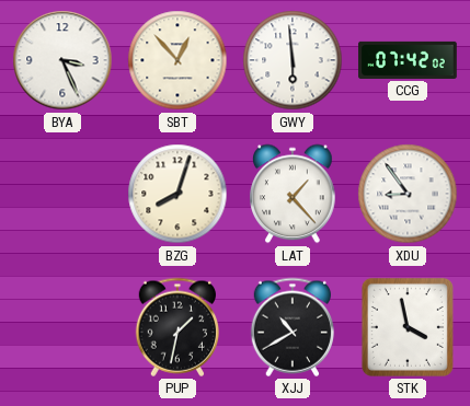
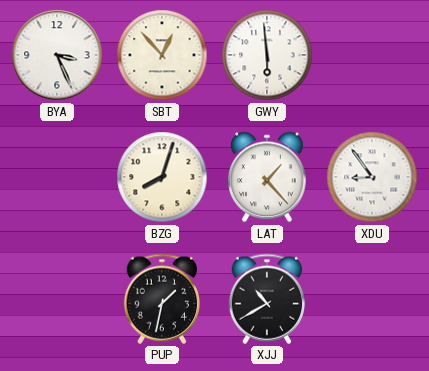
CCG: 07:42 -> none
STK: 3:58 -> none
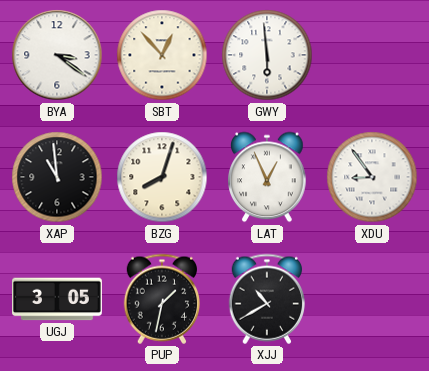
BYA: 3:26 -> 3:21
XAP: none -> 10:59
LAT: 1:23 -> 12:56
UGJ: none -> 3:05
